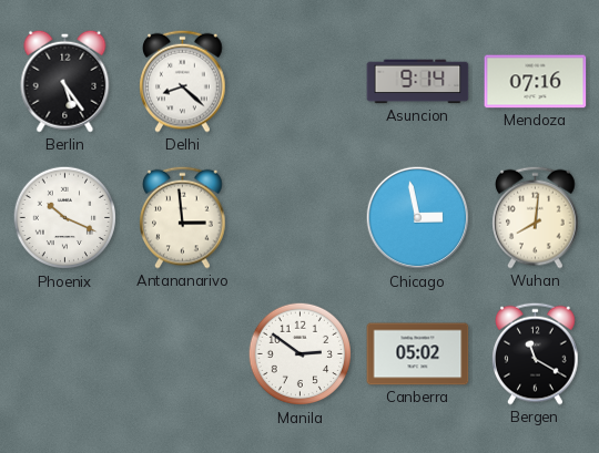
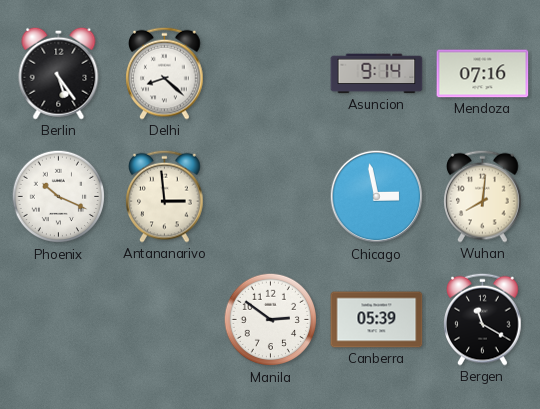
Canberra: 05:02 -> 05:39
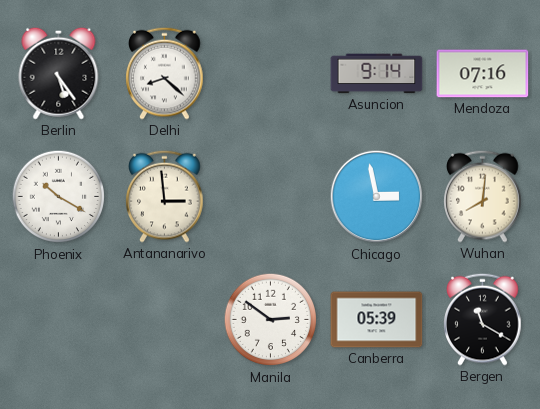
Phoenix: 10:19 -> 10:20
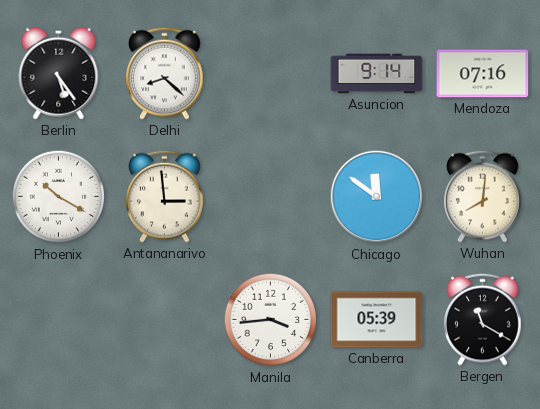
Chicago: 2:58 -> 11:51
Manila: 2:51 -> 3:44
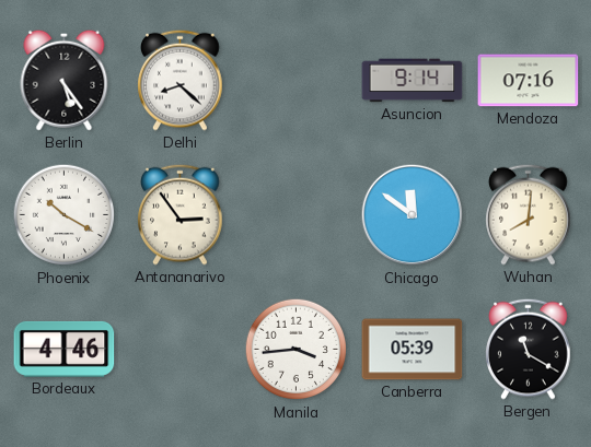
Antananarivo: 2:59 -> 2:54
Bordeaux: none -> 4:46
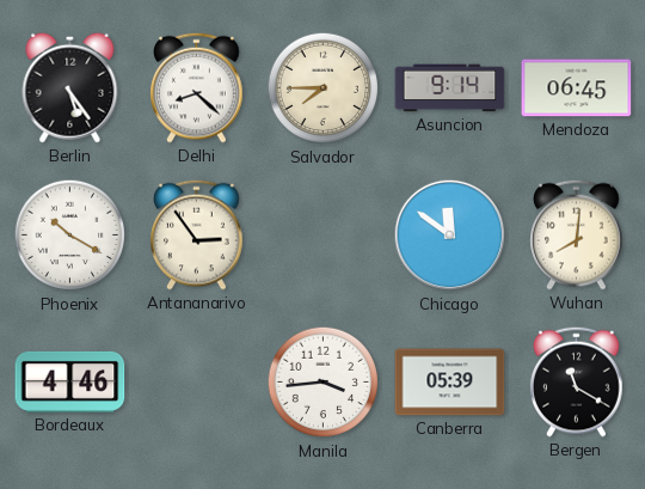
Salvador: none -> 7:45
Mendoza: 07:16 -> 06:45
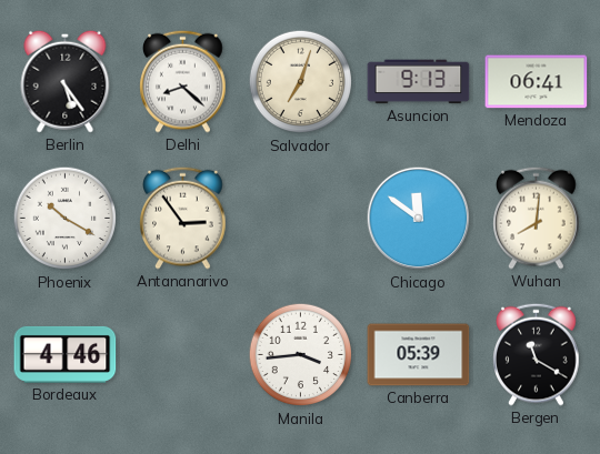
Salvador: 7:45 -> 7:03
Asuncion: 9:14 -> 9:13
Mendoza: 06:45 -> 06:41
